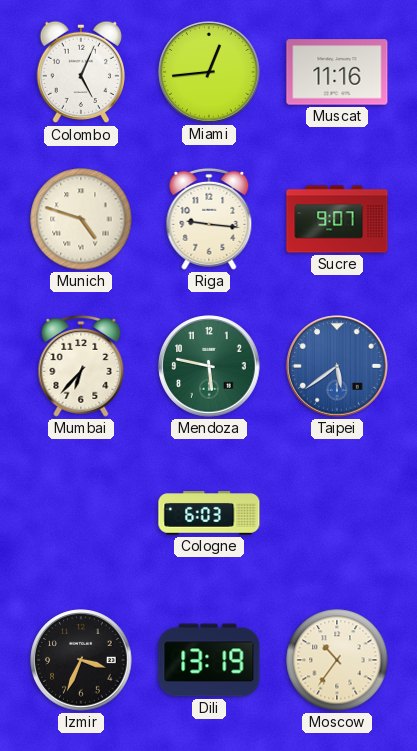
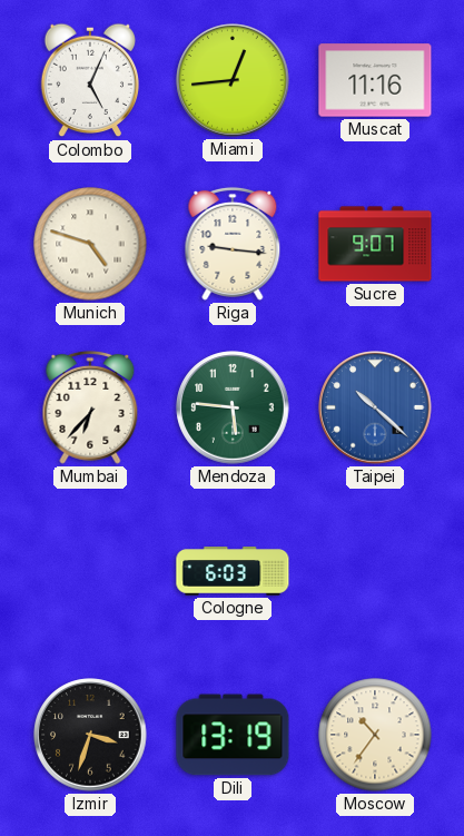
Mendoza: 5:47 -> 5:46
Taipei: 5:39 -> 10:22
Izmir: 3:34 -> 3:33
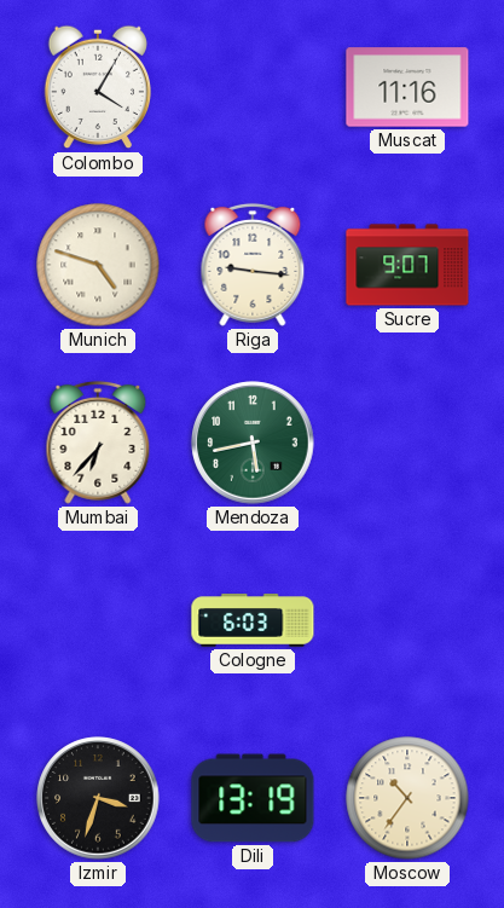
Colombo: 5:04 -> 4:05
Miami: 12:44 -> none
Mendoza: 5:46 -> 5:43
Taipei: 10:22 -> none
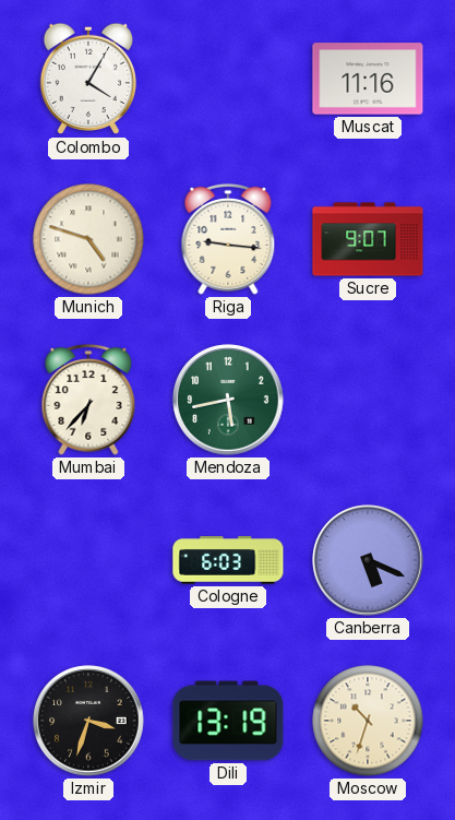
Canberra: none -> 5:19
Moscow: 10:36 -> 10:33
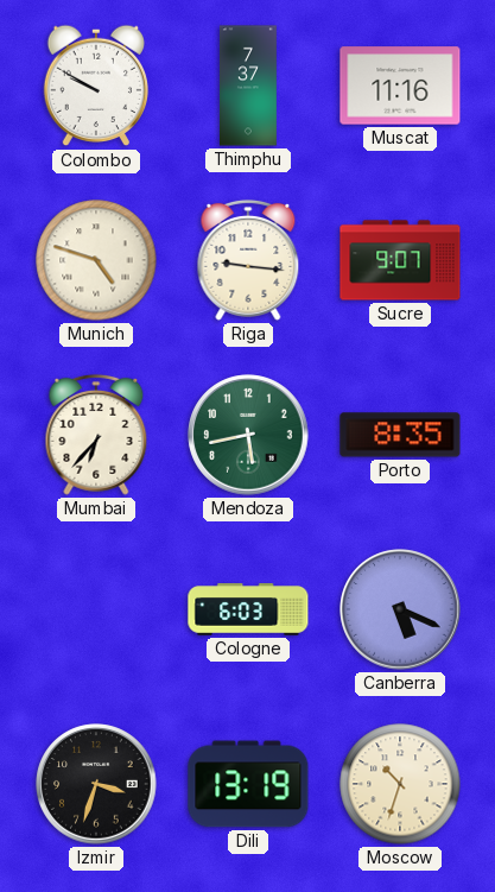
Colombo: 4:05 -> 9:50
Thimphu: none -> 7:37
Porto: none -> 8:35
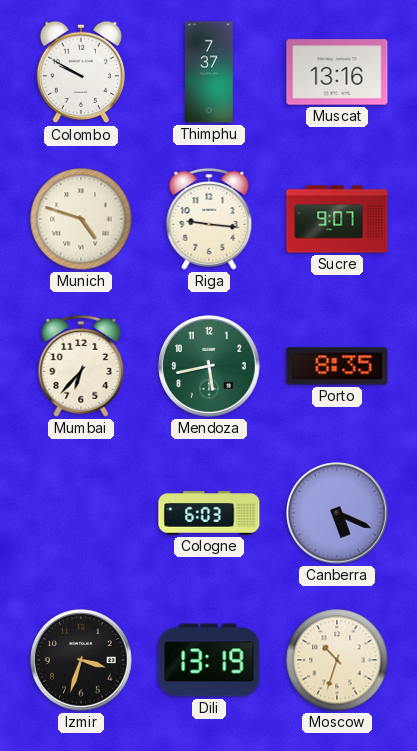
Muscat: 11:16 -> 13:16
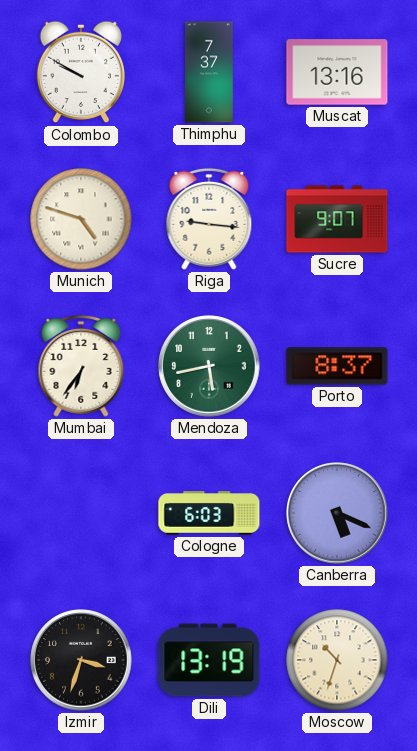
Mumbai: 6:37 -> 6:36
Porto: 8:35 -> 8:37
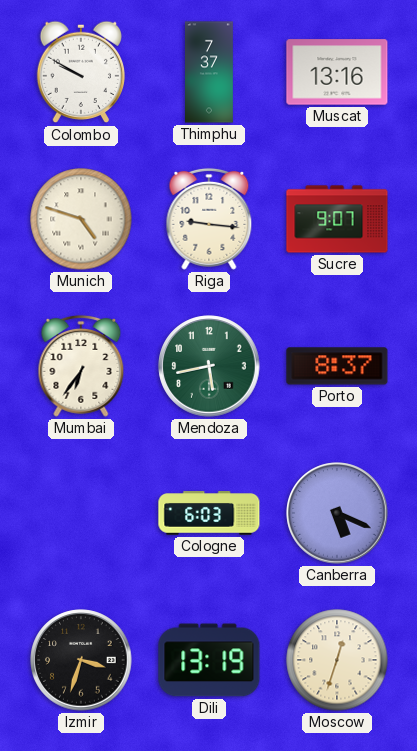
Moscow: 10:33 -> 12:33
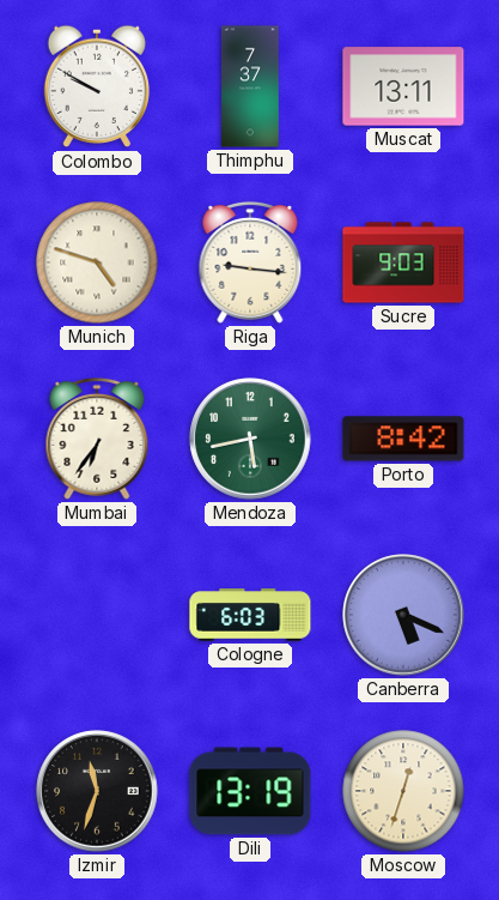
Muscat: 13:16 -> 13:11
Sucre: 9:07 -> 9:03
Porto: 8:37 -> 8:42
Izmir: 3:33 -> 11:33
